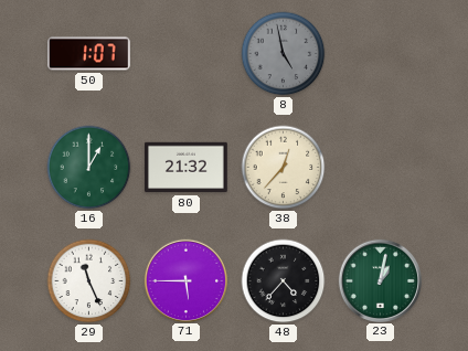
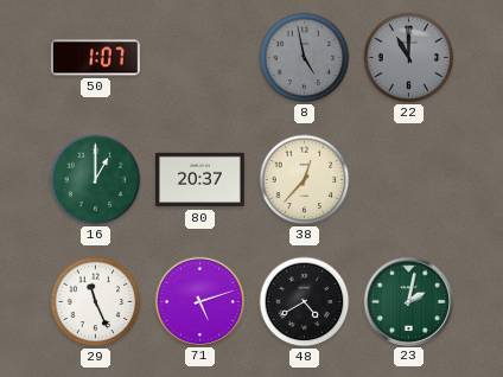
22: none -> 11:00
80: 21:32 -> 20:37
71: 5:45 -> 5:12
48: 4:37 -> 4:40
23: 1:02 -> 2:02
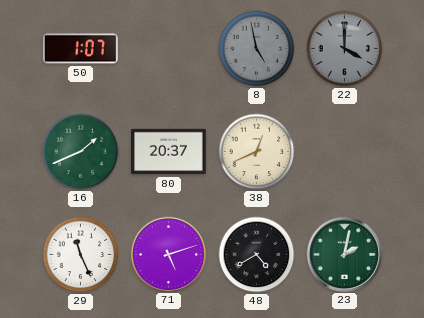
22: 11:00 -> 4:00
16: 1:00 -> 1:41
38: 12:37 -> 12:41
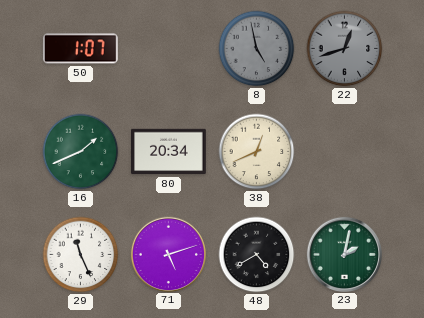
22: 4:00 -> 12:42
80: 20:37 -> 20:34
